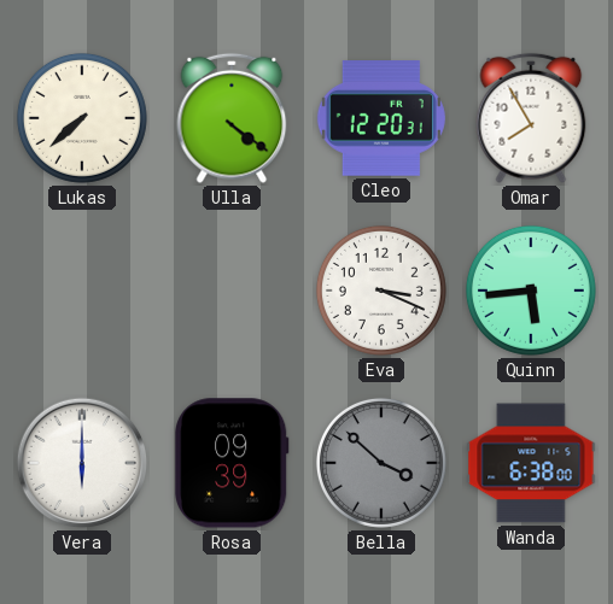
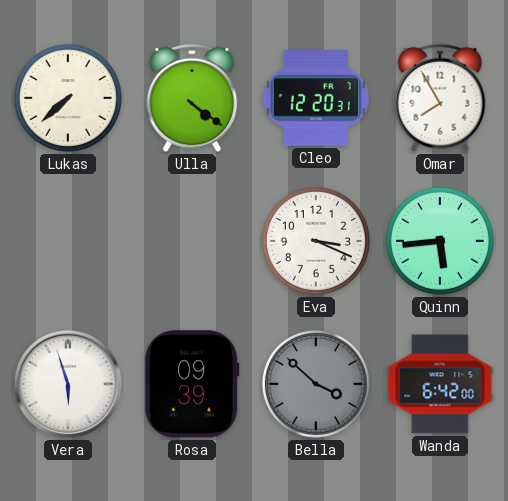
Vera: 6:00 -> 5:57
Wanda: 6:38 -> 6:42
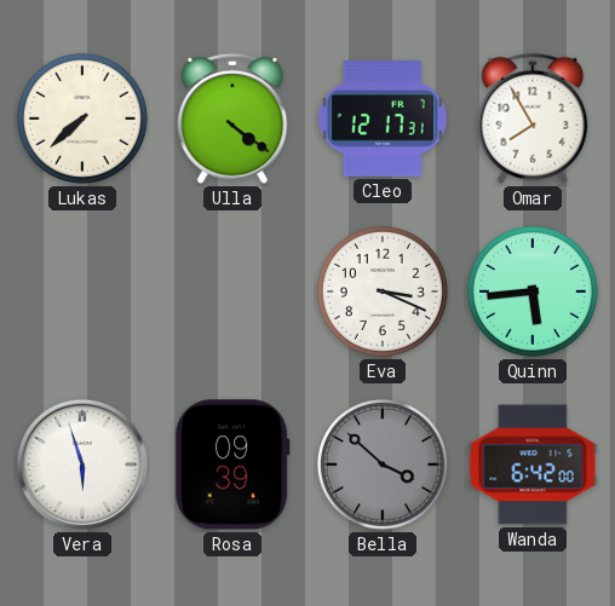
Cleo: 12:20 -> 12:17
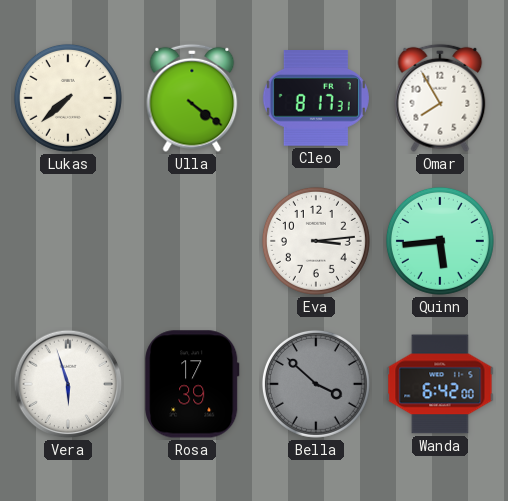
Cleo: 12:17 -> 8:17
Eva: 3:19 -> 3:14
Rosa: 09:39 -> 17:39
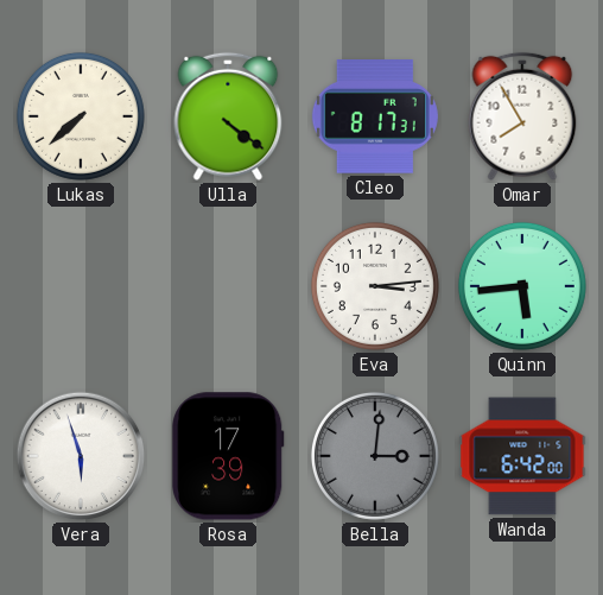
Bella: 3:52 -> 3:01
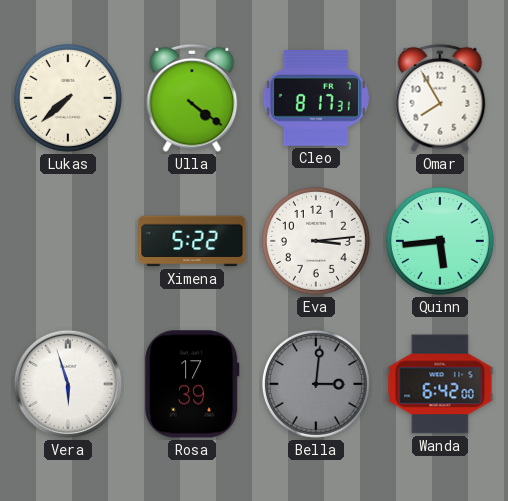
Ximena: none -> 5:22
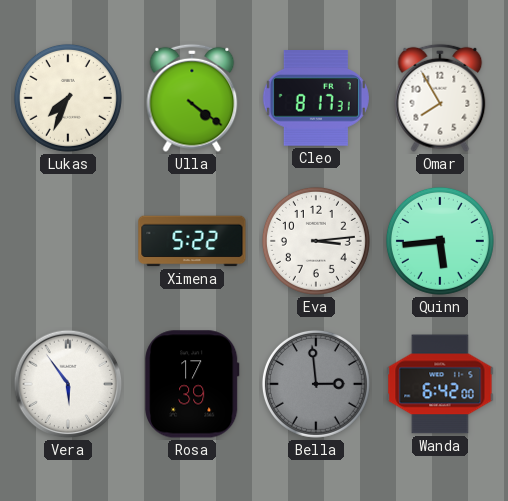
Lukas: 7:38 -> 7:34
Vera: 5:57 -> 5:54
Bella: 3:01 -> 2:59
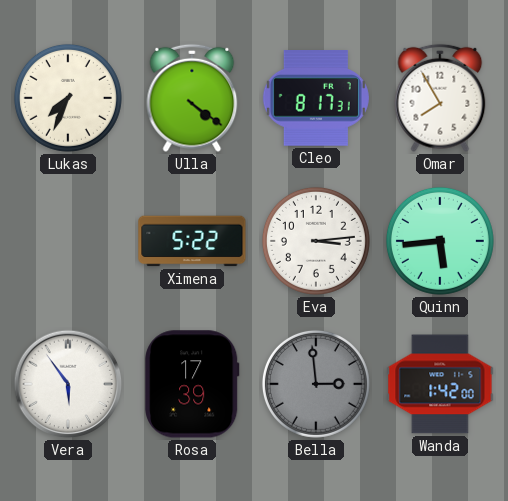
Wanda: 6:42 -> 1:42
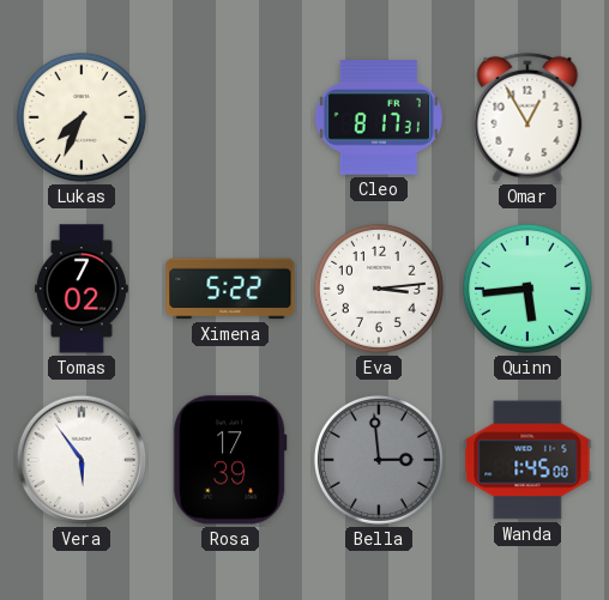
Ulla: 4:21 -> none
Omar: 7:55 -> 12:55
Tomas: none -> 7:02
Wanda: 1:42 -> 1:45
